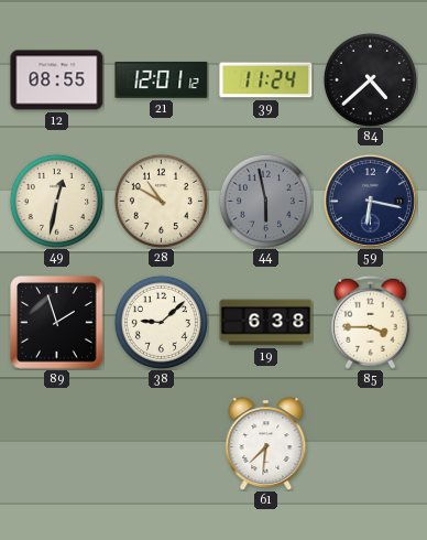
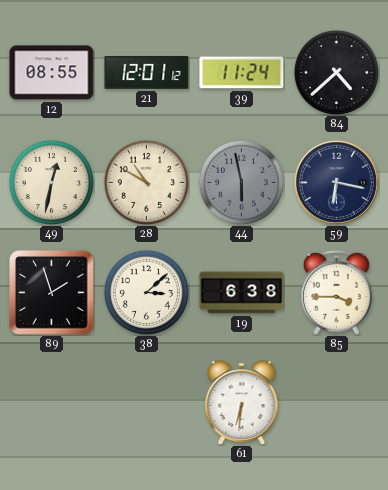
38: 9:08 -> 3:08
61: 7:31 -> 6:31
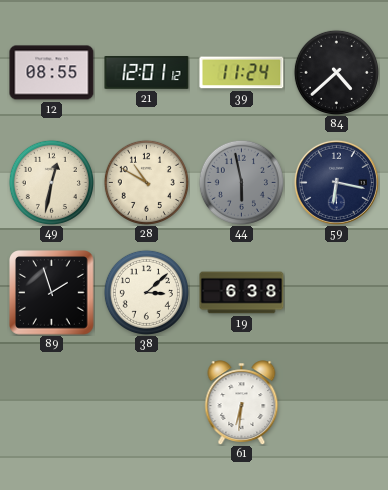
85: 3:45 -> none
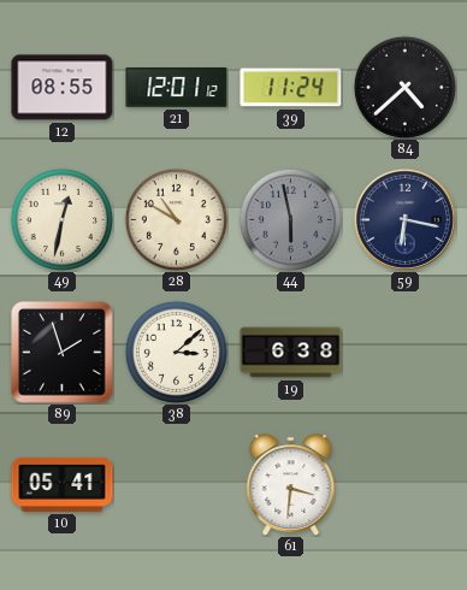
10: none -> 05:41
61: 6:31 -> 3:31
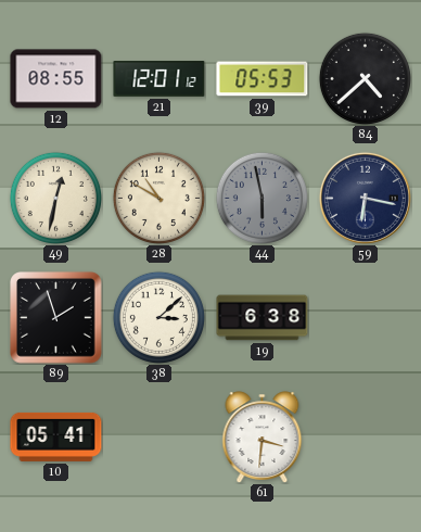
39: 11:24 -> 05:53
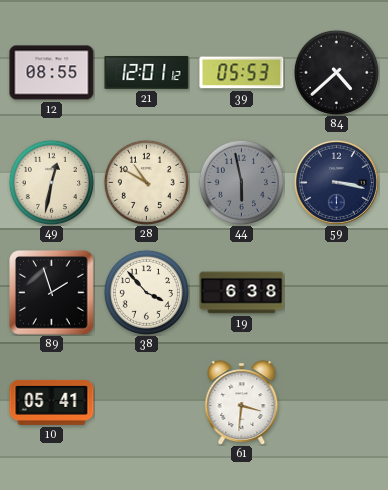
59: 6:17 -> 3:17
38: 3:08 -> 3:53
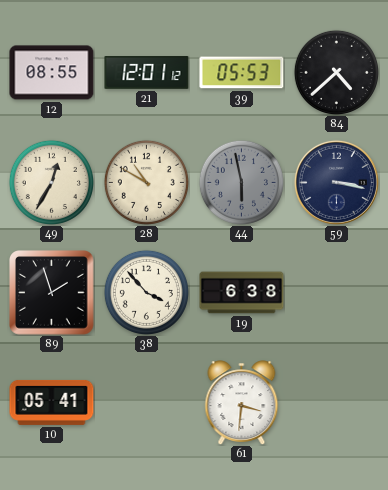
49: 12:32 -> 12:35
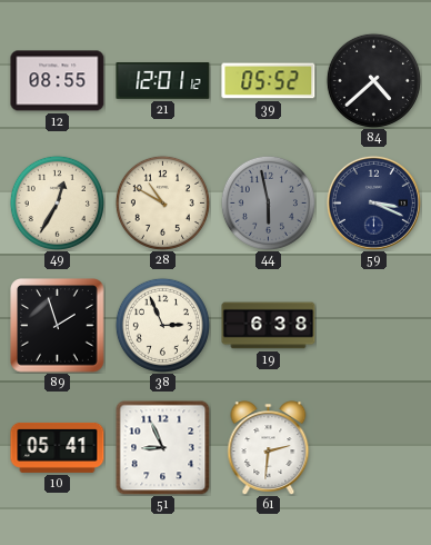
39: 05:53 -> 05:52
59: 3:17 -> 3:19
38: 3:53 -> 2:56
51: none -> 8:56
61: 3:31 -> 2:31
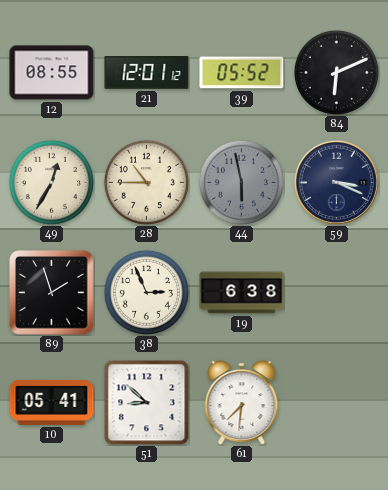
84: 4:38 -> 6:11
28: 10:50 -> 10:45
51: 8:56 -> 8:52
61: 2:31 -> 7:31
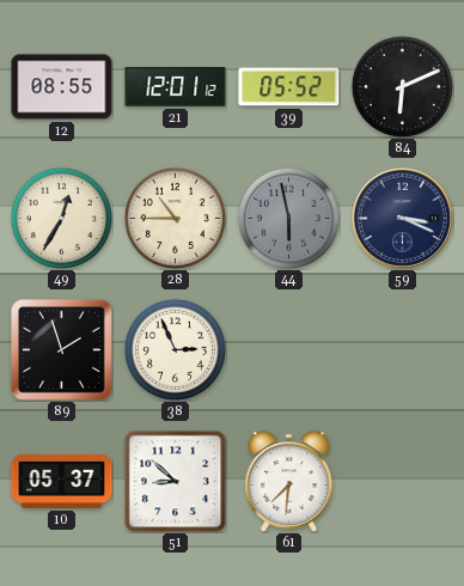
19: 6:38 -> none
10: 05:41 -> 05:37
